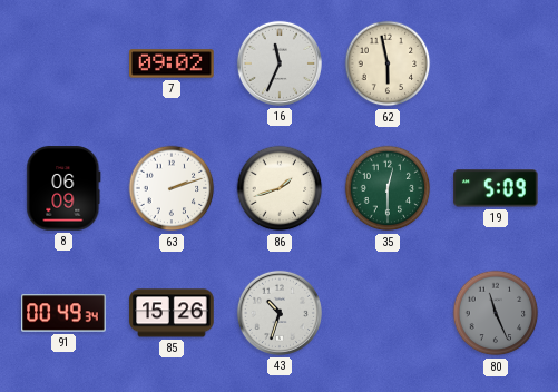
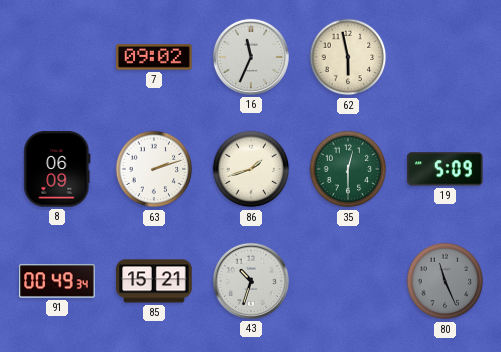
85: 15:26 -> 15:21
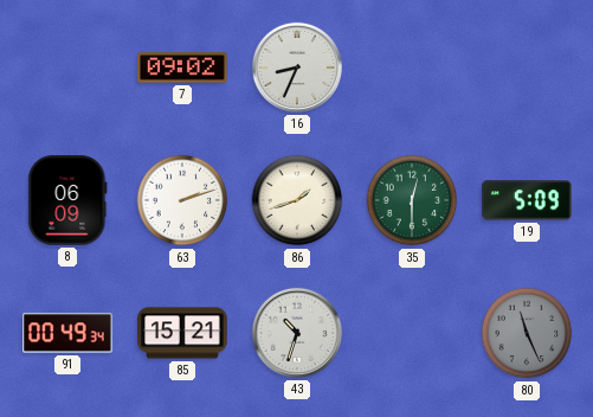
16: 11:34 -> 8:34
62: 5:58 -> none
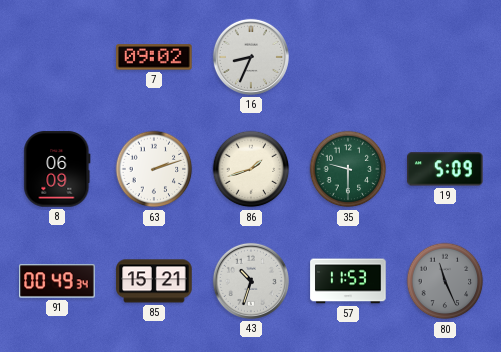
35: 12:30 -> 9:30
57: none -> 11:53
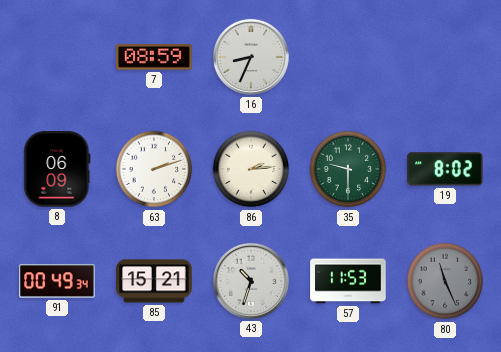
7: 09:02 -> 08:59
86: 1:42 -> 2:14
19: 5:09 -> 8:02
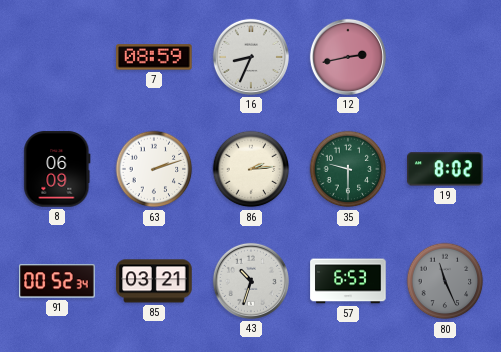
12: none -> 2:43
91: 00:49 -> 00:52
85: 15:21 -> 03:21
57: 11:53 -> 6:53
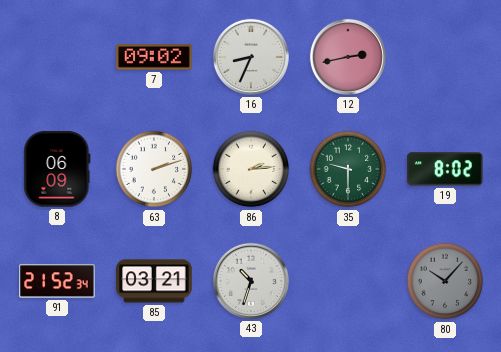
7: 08:59 -> 09:02
91: 00:52 -> 21:52
57: 6:53 -> none
80: 11:26 -> 10:07
